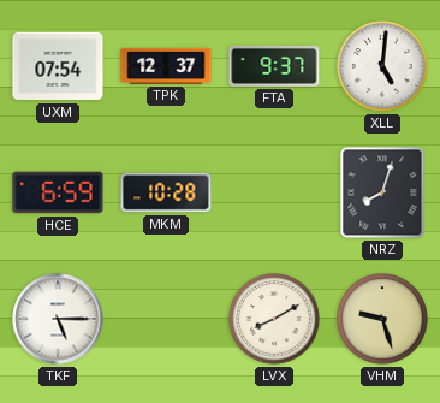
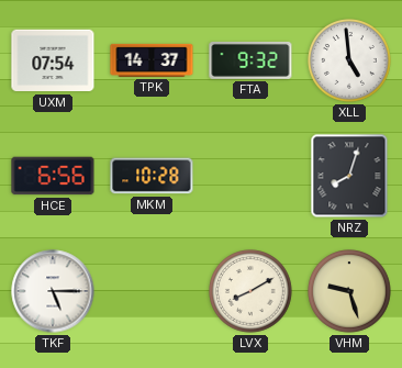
TPK: 12:37 -> 14:37
FTA: 9:37 -> 9:32
XLL: 5:01 -> 4:59
HCE: 6:59 -> 6:56
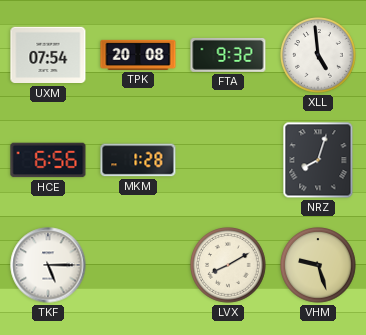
TPK: 14:37 -> 20:08
MKM: 10:28 -> 1:28
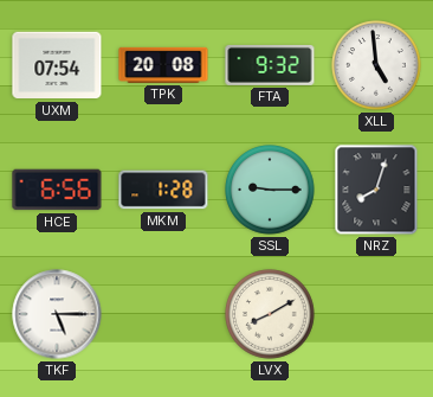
SSL: none -> 9:15
VHM: 9:27 -> none
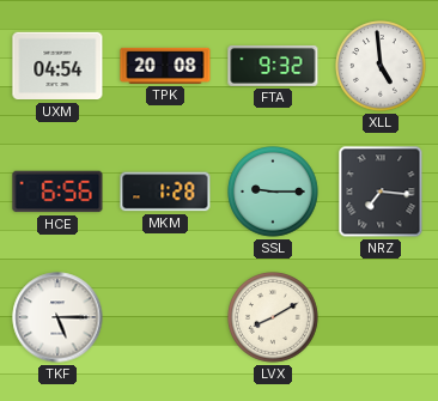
UXM: 07:54 -> 04:54
NRZ: 8:03 -> 7:16
